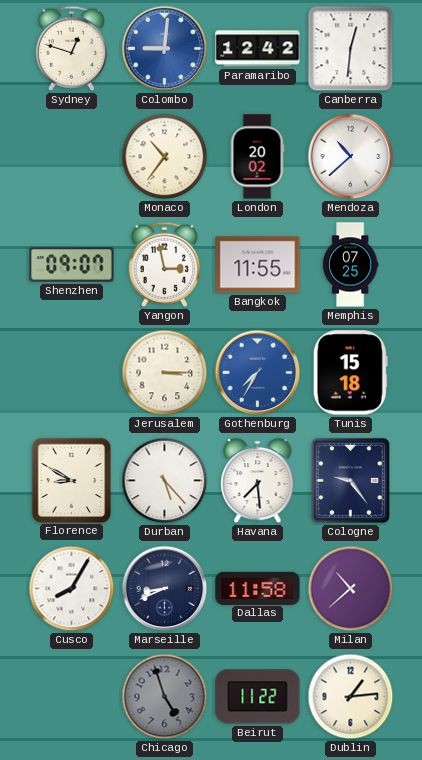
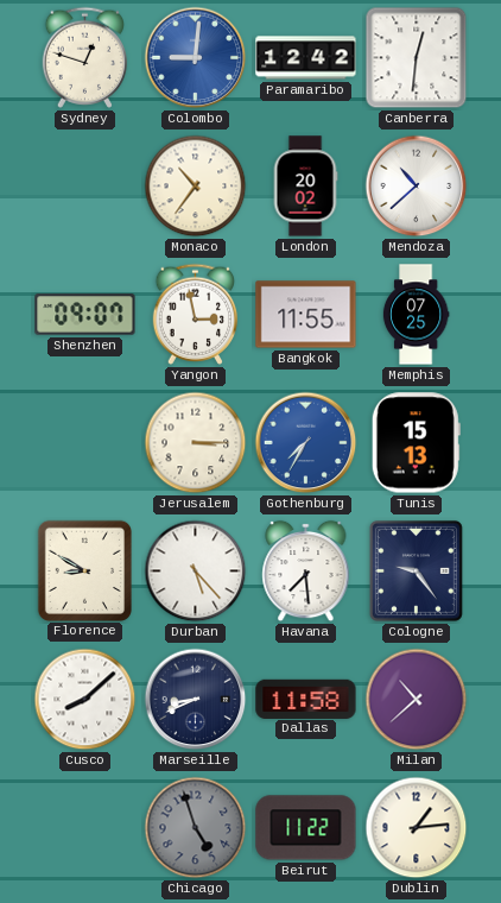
Tunis: 15:18 -> 15:13
Cusco: 8:05 -> 8:08
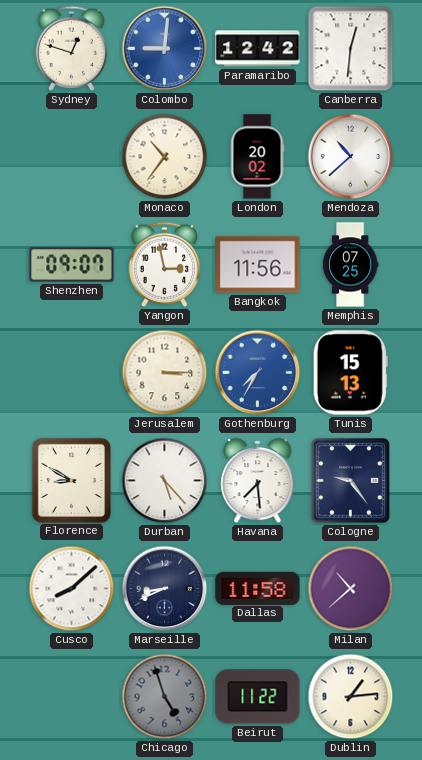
Bangkok: 11:55 -> 11:56
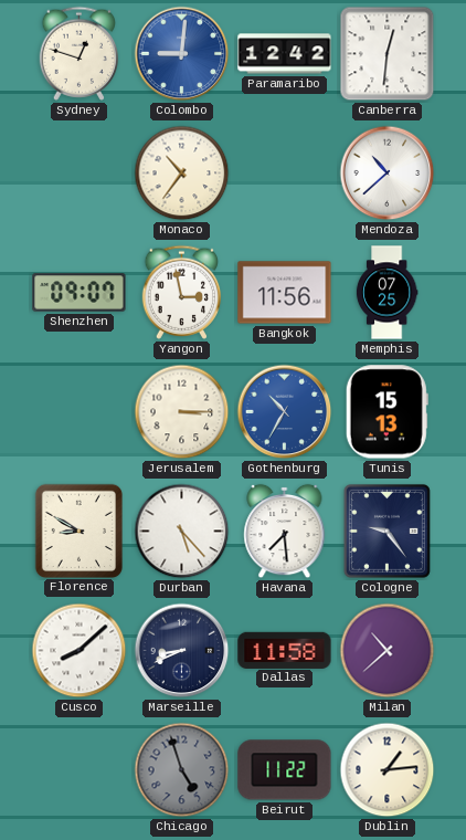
London: 20:02 -> none
Gothenburg: 7:35 -> 10:35
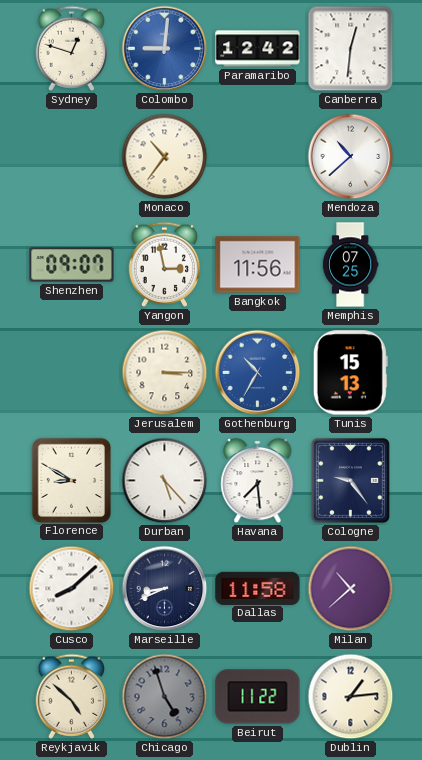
Reykjavik: none -> 4:52
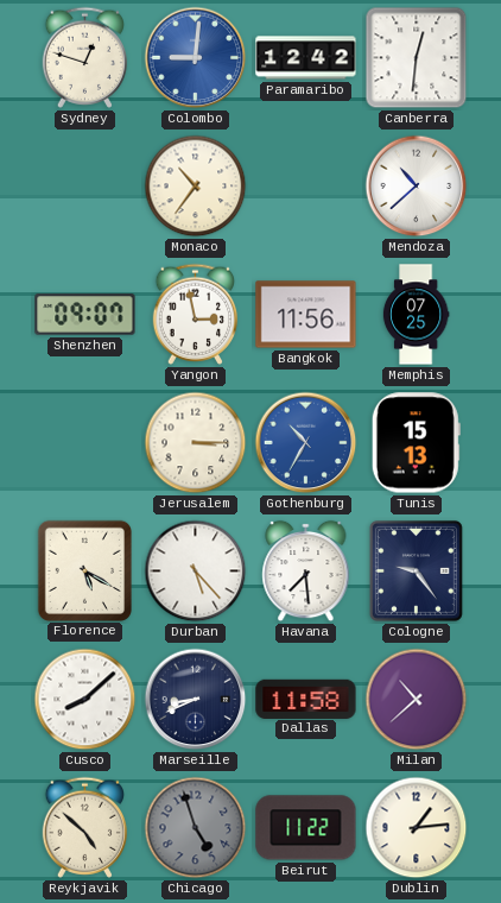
Florence: 8:50 -> 5:20
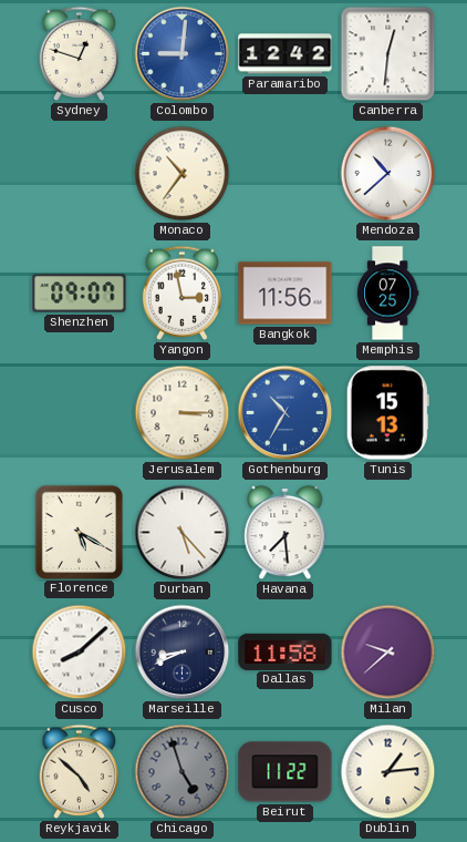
Cologne: 9:24 -> none
Milan: 10:38 -> 9:38
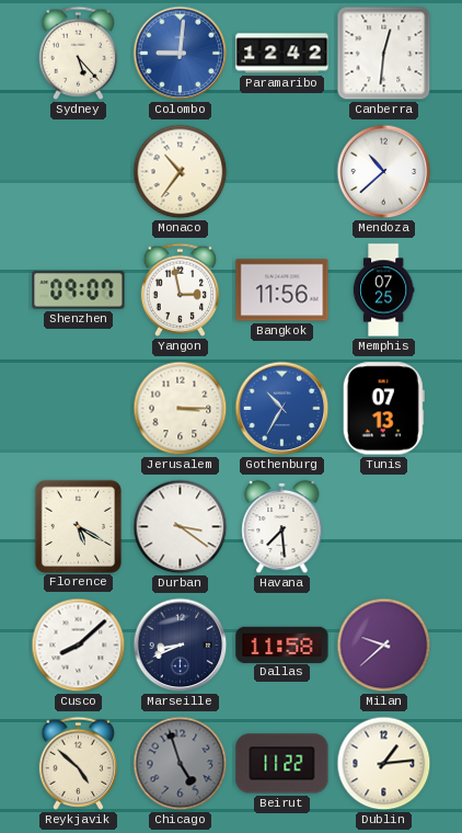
Sydney: 12:48 -> 5:23
Tunis: 15:13 -> 07:13
Durban: 5:23 -> 3:21
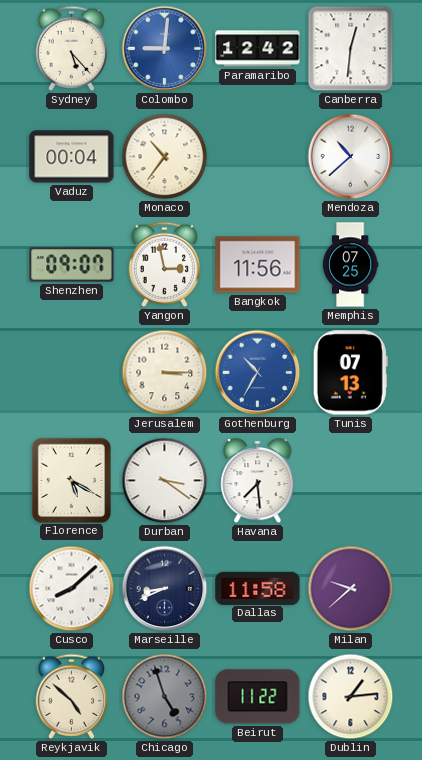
Vaduz: none -> 00:04
